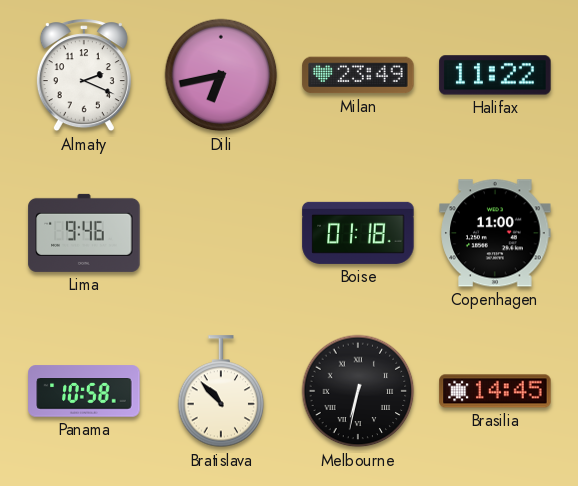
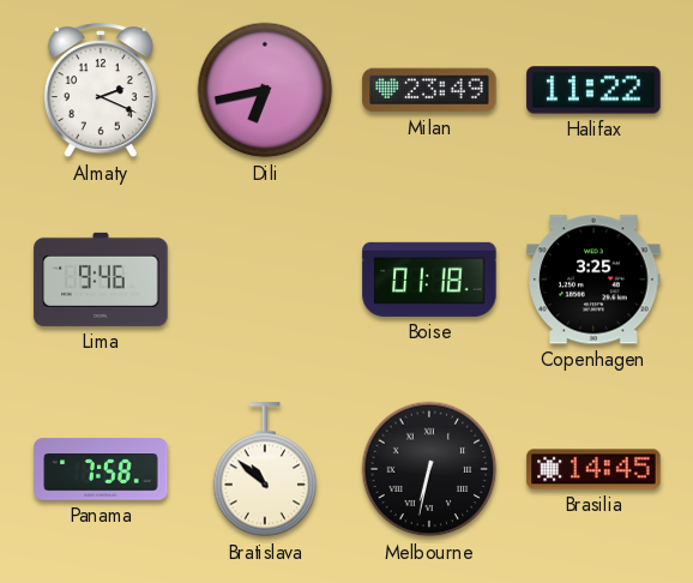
Copenhagen: 11:00 -> 3:25
Panama: 10:58 -> 7:58
Bratislava: 10:53 -> 10:52
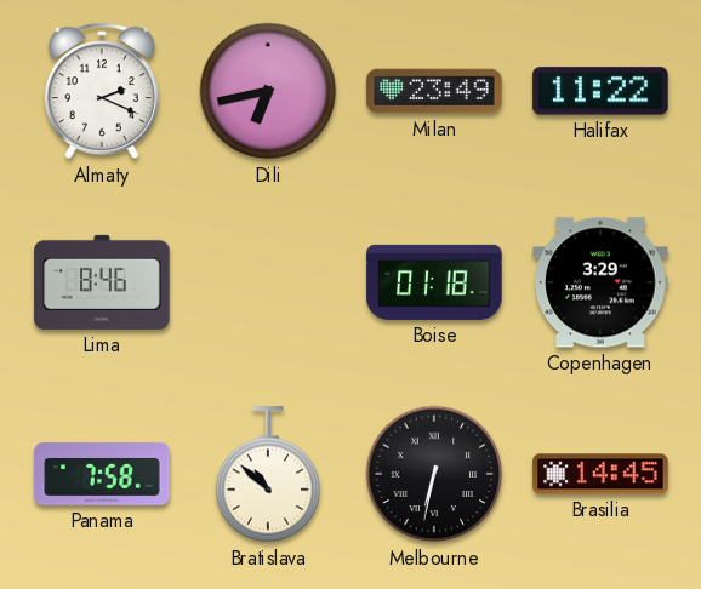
Lima: 9:46 -> 8:46
Copenhagen: 3:25 -> 3:29
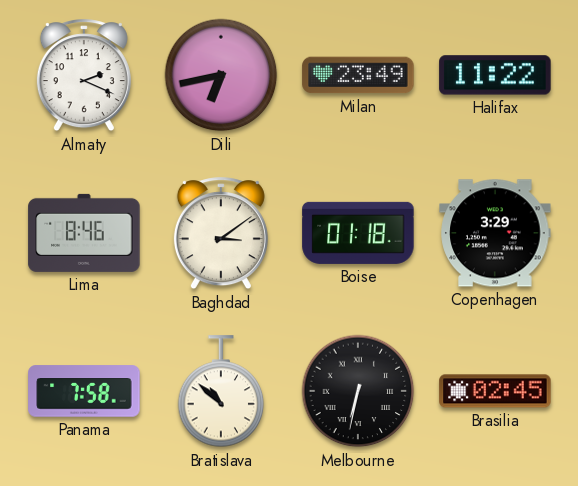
Baghdad: none -> 3:09
Brasilia: 14:45 -> 02:45
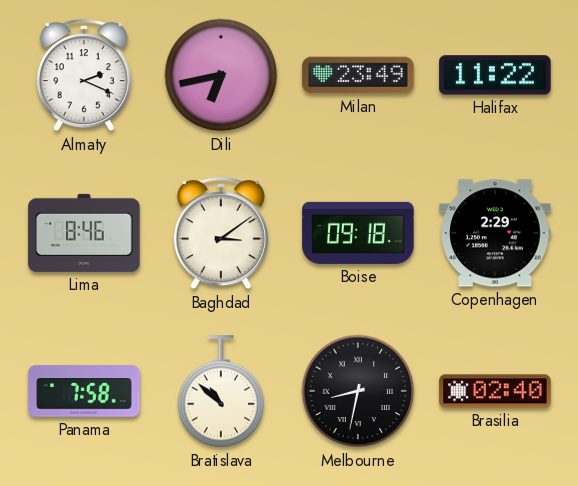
Boise: 01:18 -> 09:18
Copenhagen: 3:29 -> 2:29
Melbourne: 6:32 -> 8:32
Brasilia: 02:45 -> 02:40
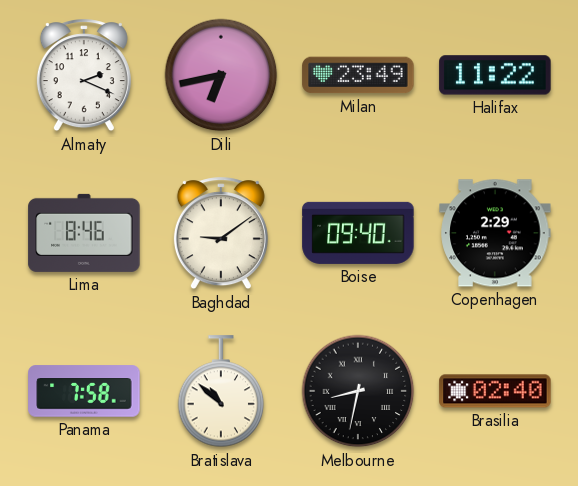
Baghdad: 3:09 -> 9:09
Boise: 09:18 -> 09:40
